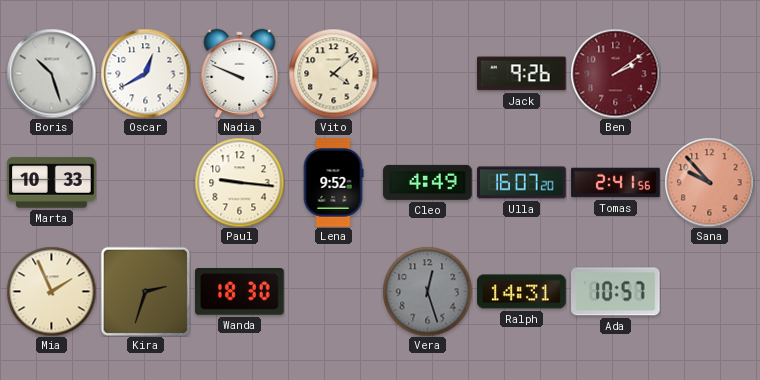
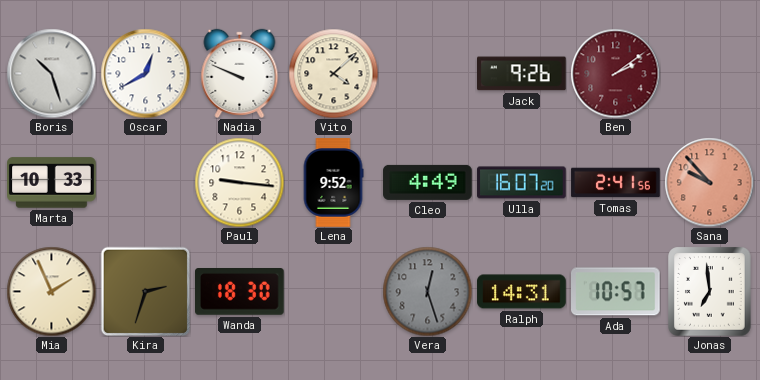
Jonas: none -> 6:59
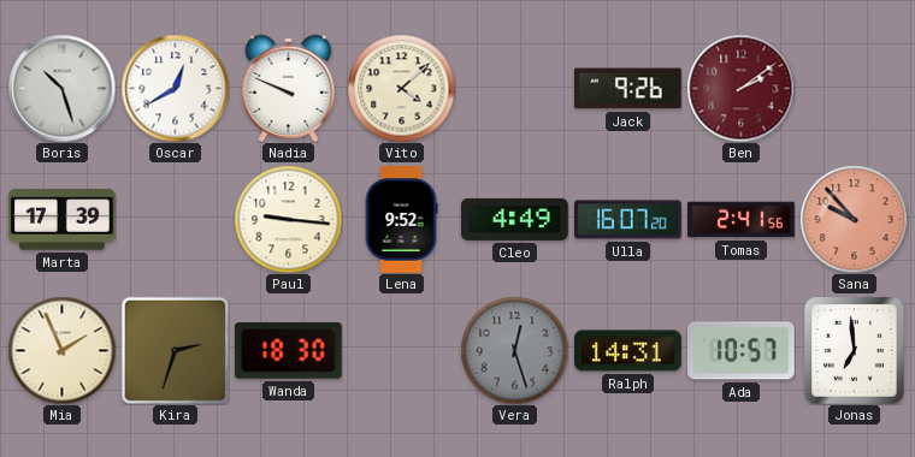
Marta: 10:33 -> 17:39
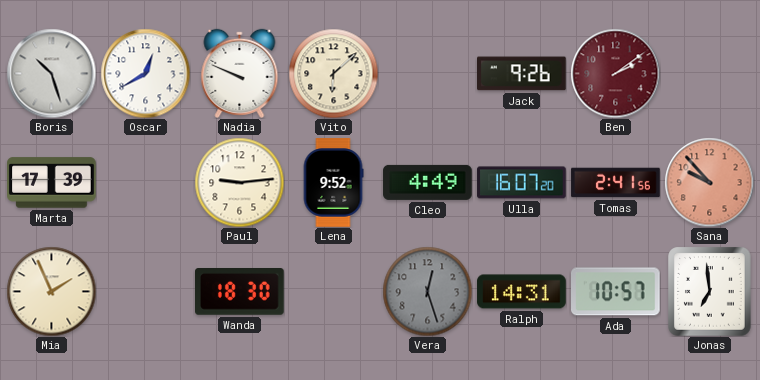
Vito: 4:08 -> 6:08
Paul: 9:16 -> 9:14
Kira: 2:33 -> none
